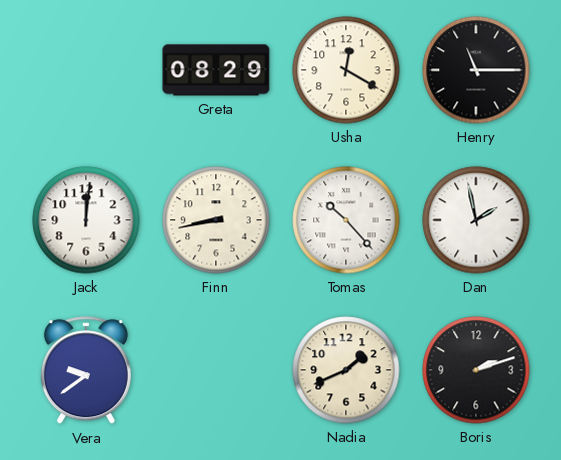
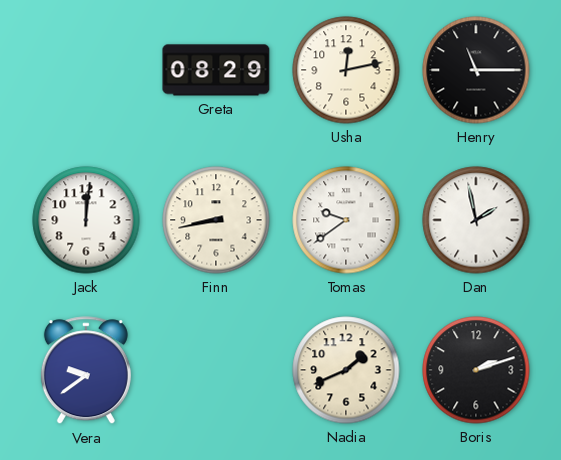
Usha: 12:20 -> 12:13
Tomas: 10:23 -> 9:39
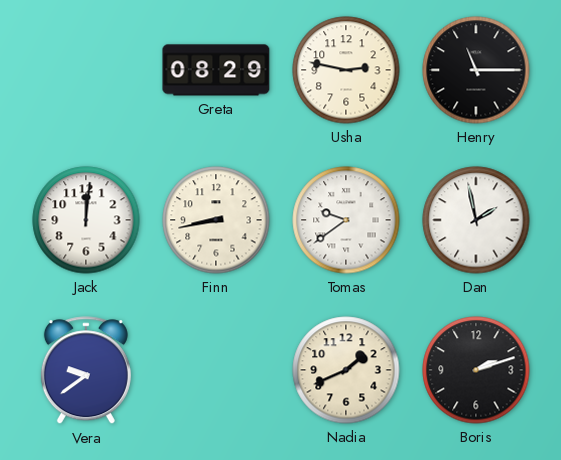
Usha: 12:13 -> 2:47
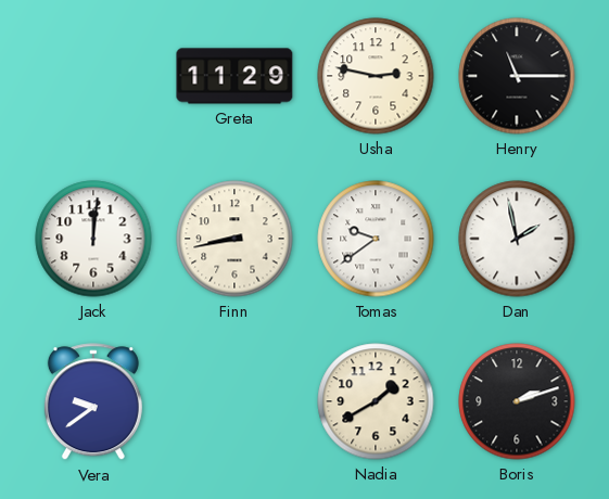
Greta: 08:29 -> 11:29
Nadia: 1:41 -> 1:40
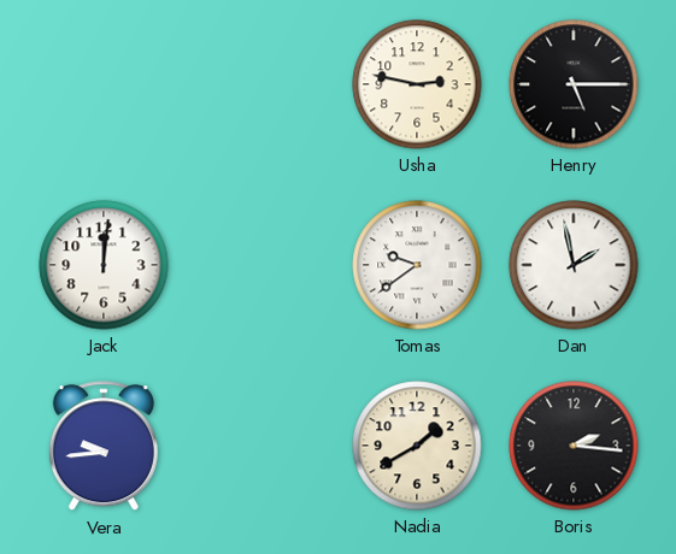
Greta: 11:29 -> none
Henry: 11:15 -> 5:15
Finn: 8:43 -> none
Vera: 9:39 -> 9:44
Boris: 2:12 -> 2:16
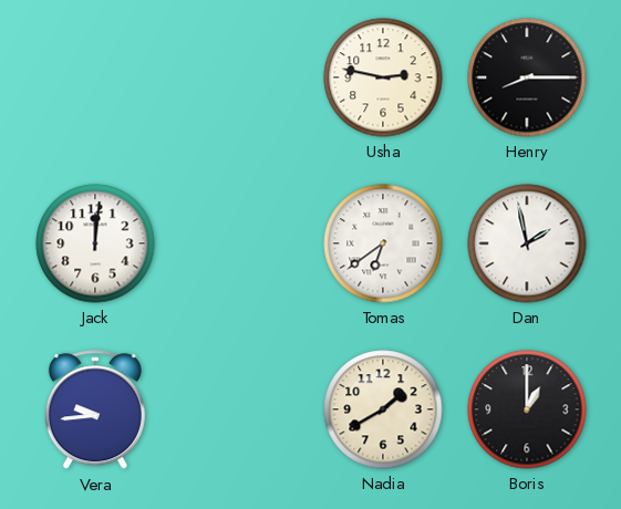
Henry: 5:15 -> 8:15
Tomas: 9:39 -> 6:39
Boris: 2:16 -> 1:00
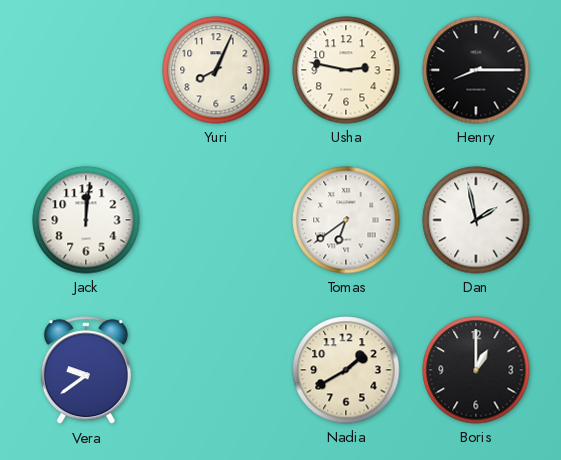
Yuri: none -> 8:04
Vera: 9:44 -> 9:39
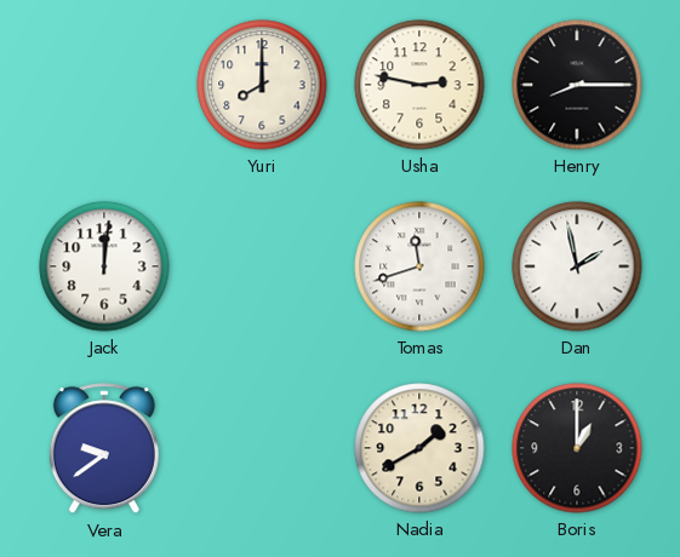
Yuri: 8:04 -> 8:00
Tomas: 6:39 -> 11:42
